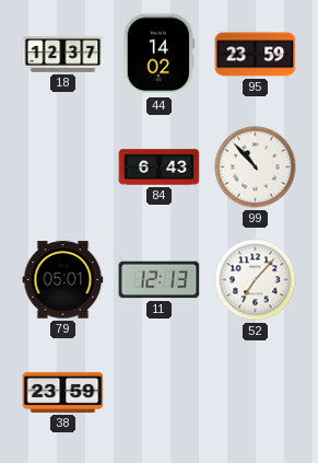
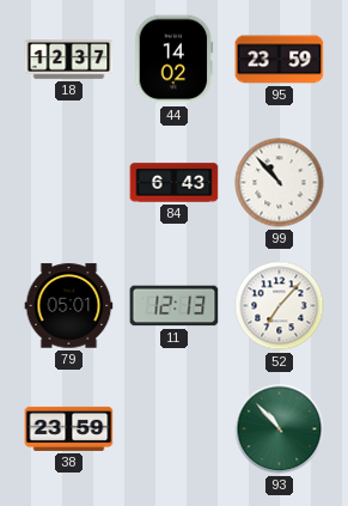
93: none -> 10:53
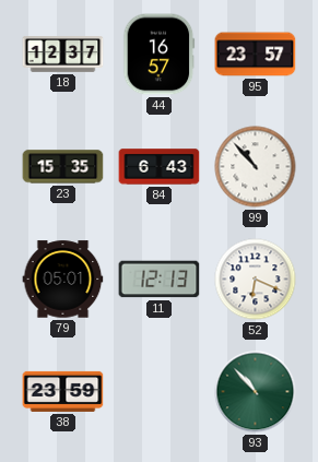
44: 14:02 -> 16:57
95: 23:59 -> 23:57
23: none -> 15:35
52: 7:07 -> 6:19
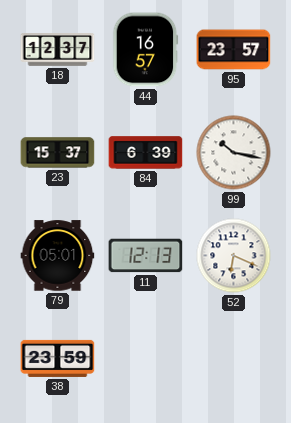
23: 15:35 -> 15:37
84: 6:43 -> 6:39
99: 10:53 -> 10:17
93: 10:53 -> none
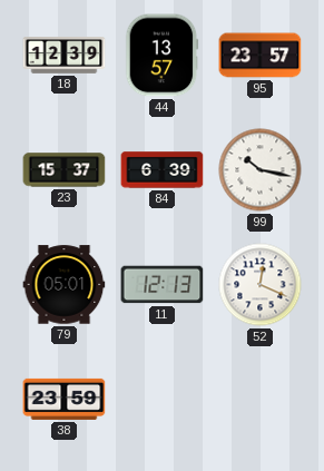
18: 12:37 -> 12:39
44: 16:57 -> 13:57
52: 6:19 -> 12:19
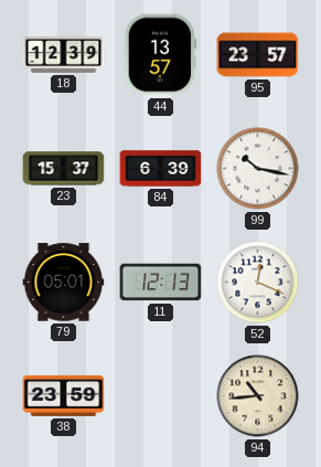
94: none -> 10:44
